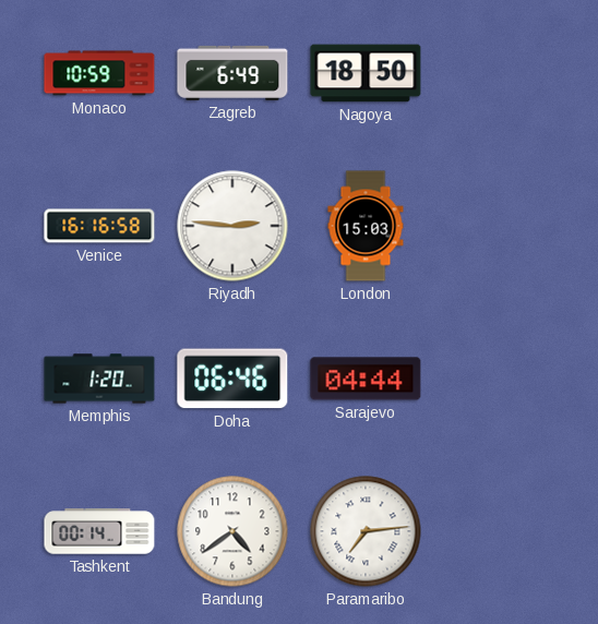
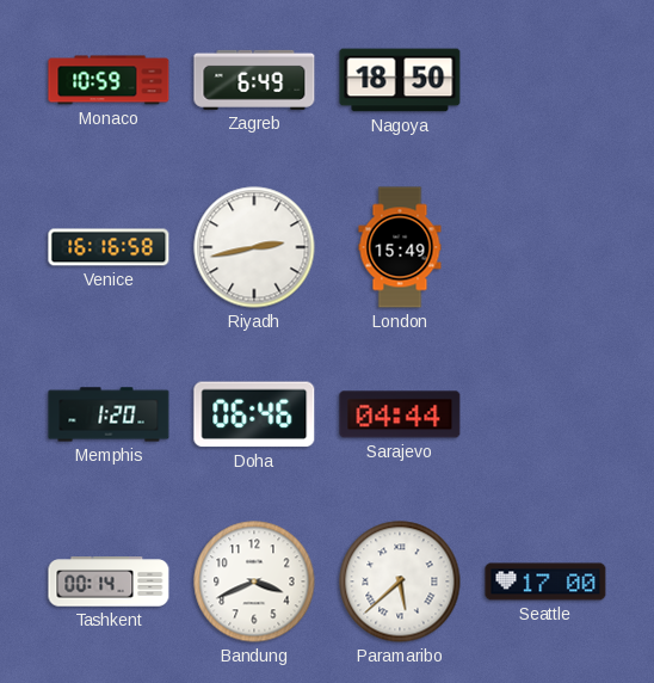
Riyadh: 2:46 -> 2:43
London: 15:03 -> 15:49
Bandung: 4:39 -> 3:41
Paramaribo: 7:14 -> 5:38
Seattle: none -> 17:00
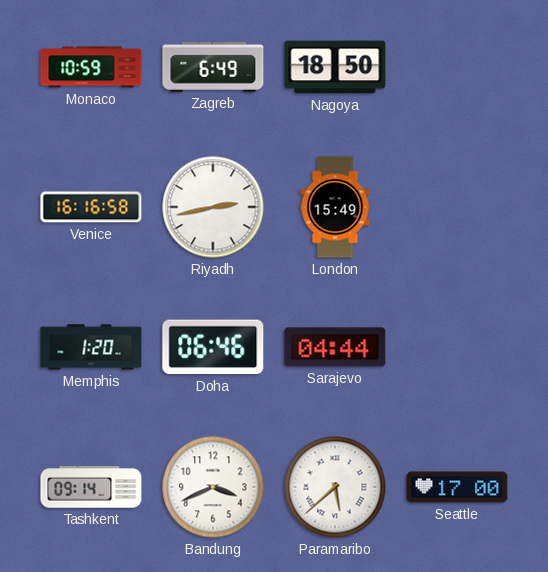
Tashkent: 00:14 -> 09:14
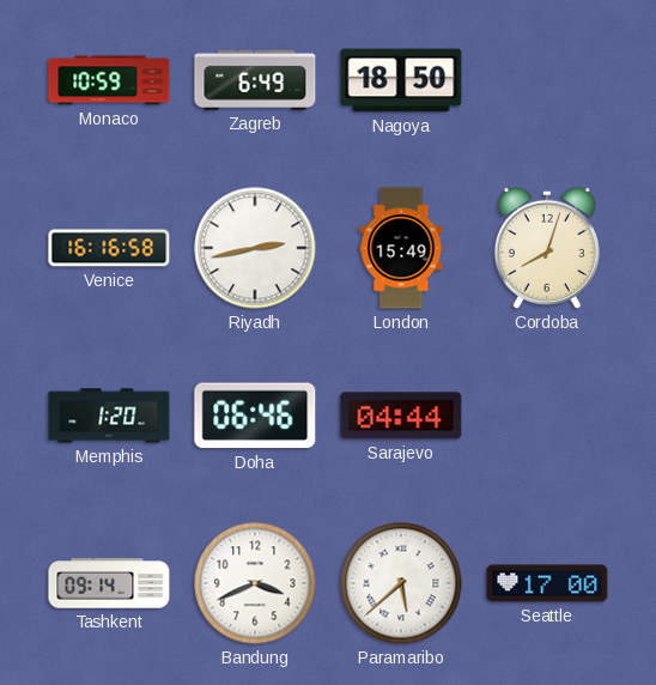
Cordoba: none -> 8:03
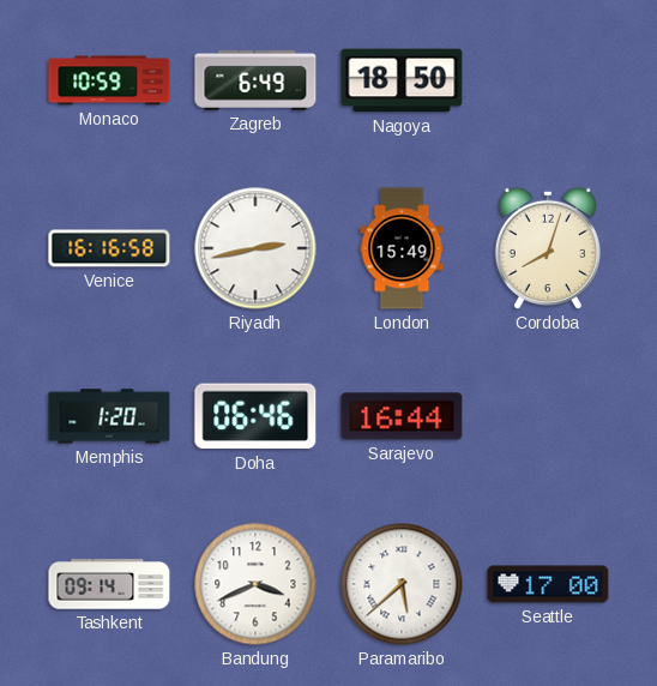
Sarajevo: 04:44 -> 16:44
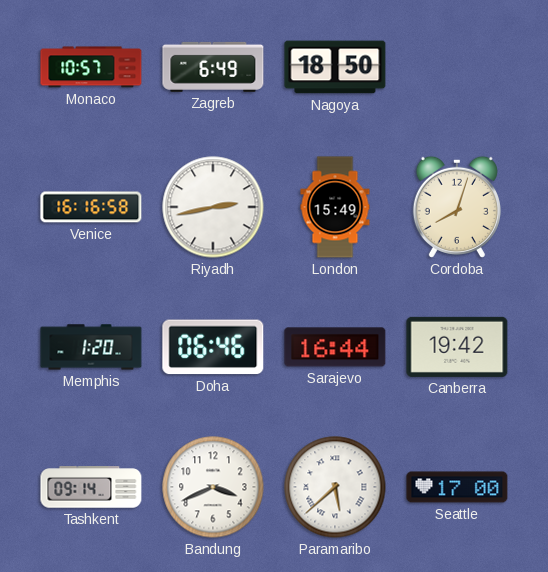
Monaco: 10:59 -> 10:57
Canberra: none -> 19:42
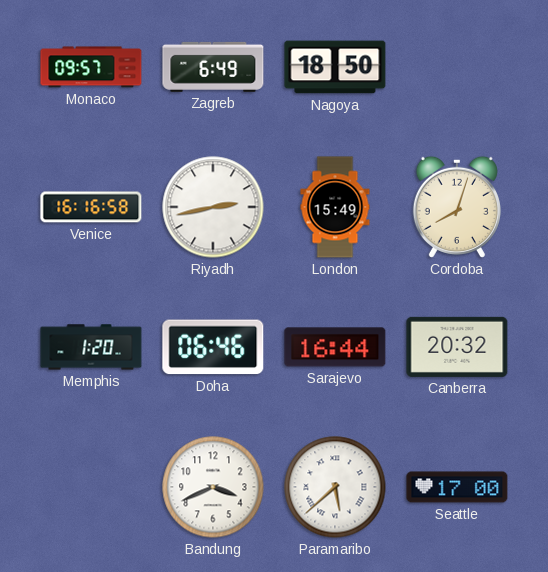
Monaco: 10:57 -> 09:57
Canberra: 19:42 -> 20:32
Tashkent: 09:14 -> none
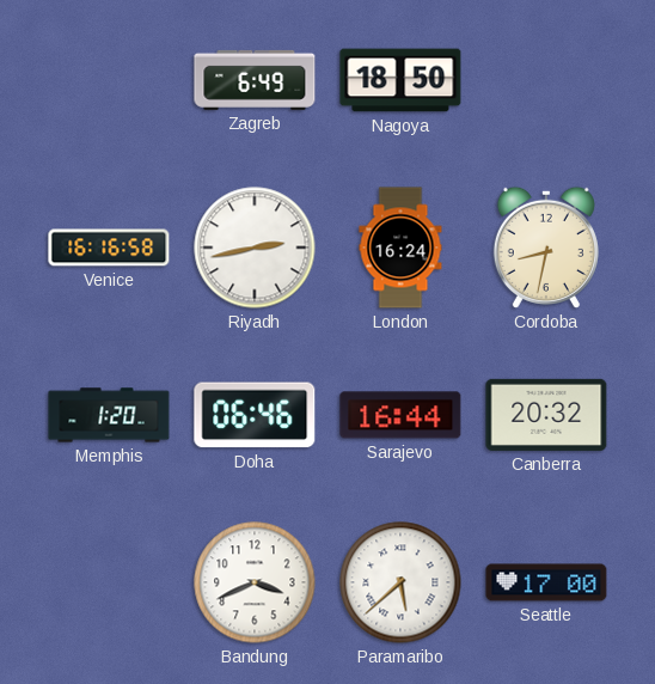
Monaco: 09:57 -> none
London: 15:49 -> 16:24
Cordoba: 8:03 -> 8:32
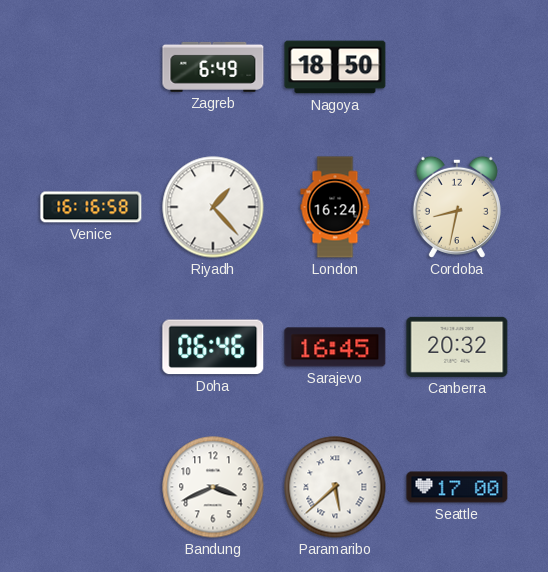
Riyadh: 2:43 -> 1:23
Memphis: 1:20 -> none
Sarajevo: 16:44 -> 16:45
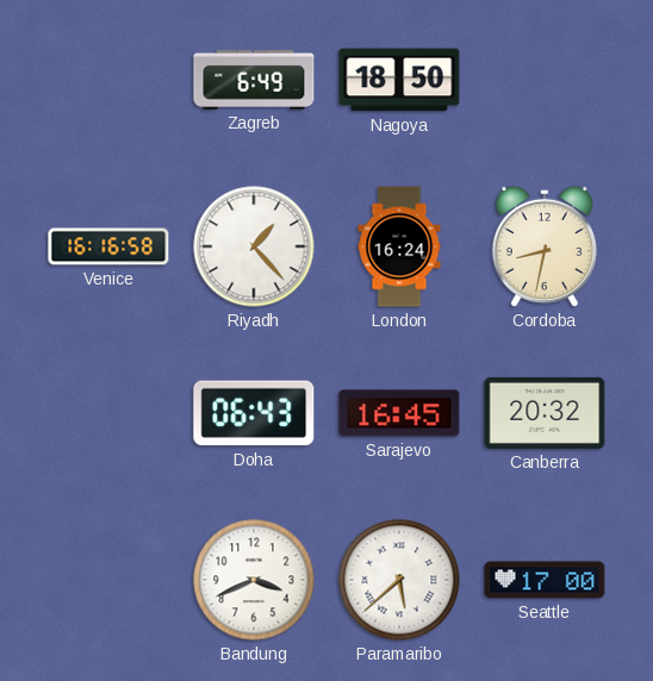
Doha: 06:46 -> 06:43
